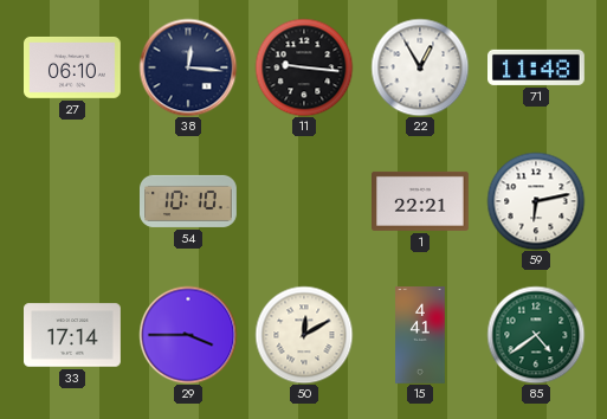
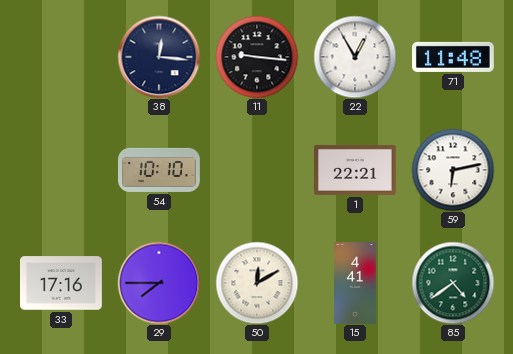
27: 06:10 -> none
33: 17:14 -> 17:16
29: 3:45 -> 7:45
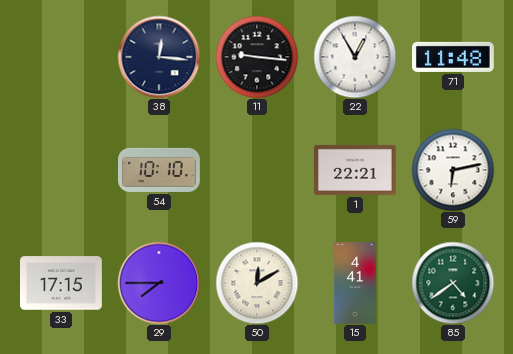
33: 17:16 -> 17:15
